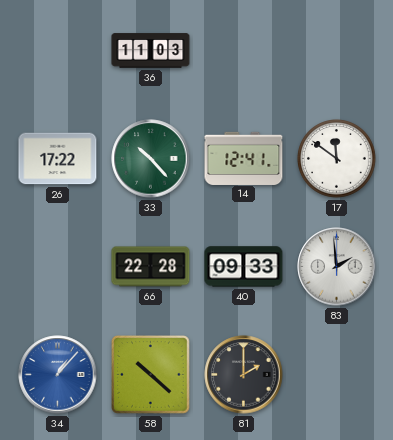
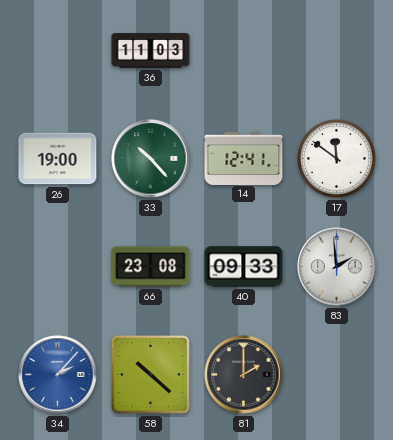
26: 17:22 -> 19:00
66: 22:28 -> 23:08
34: 1:07 -> 2:07
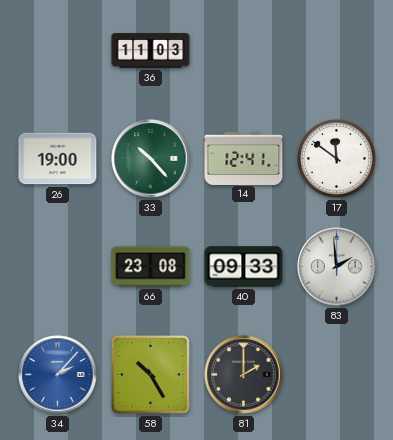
58: 10:22 -> 10:25
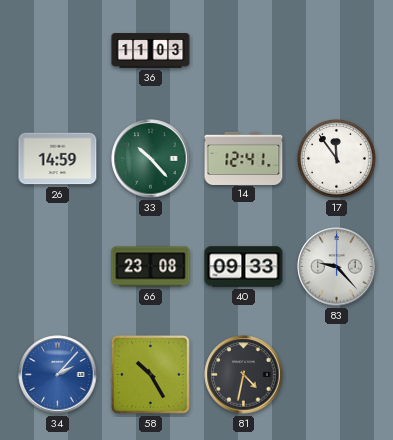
26: 19:00 -> 14:59
17: 11:51 -> 11:54
83: 1:59 -> 9:23
81: 2:00 -> 4:32
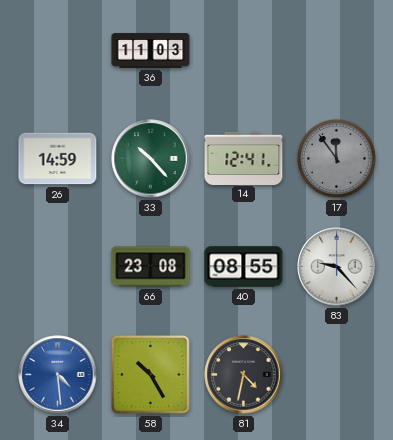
17 dial: white -> grey
40: 09:33 -> 08:55
34: 2:07 -> 4:29
